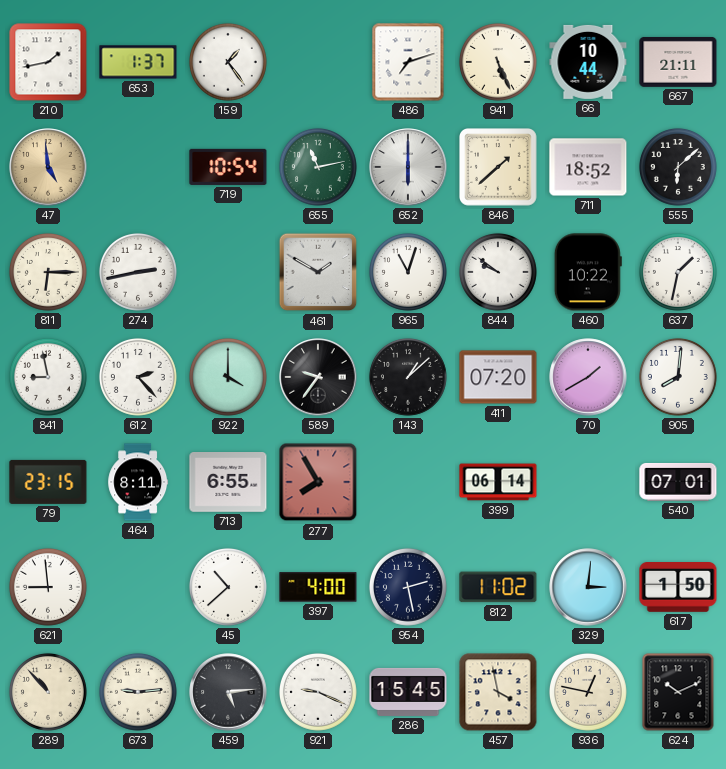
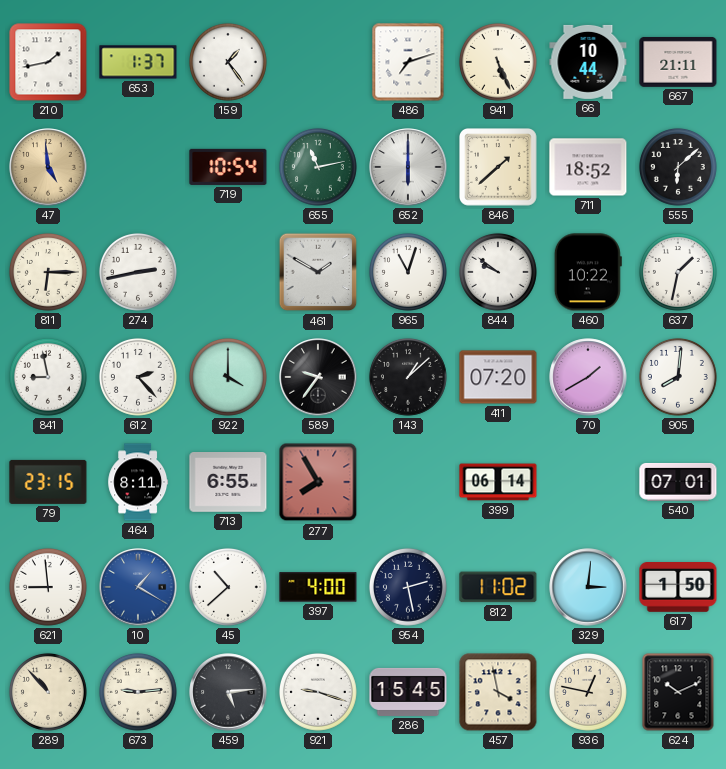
10: none -> 1:20
921: 9:19 -> 9:18
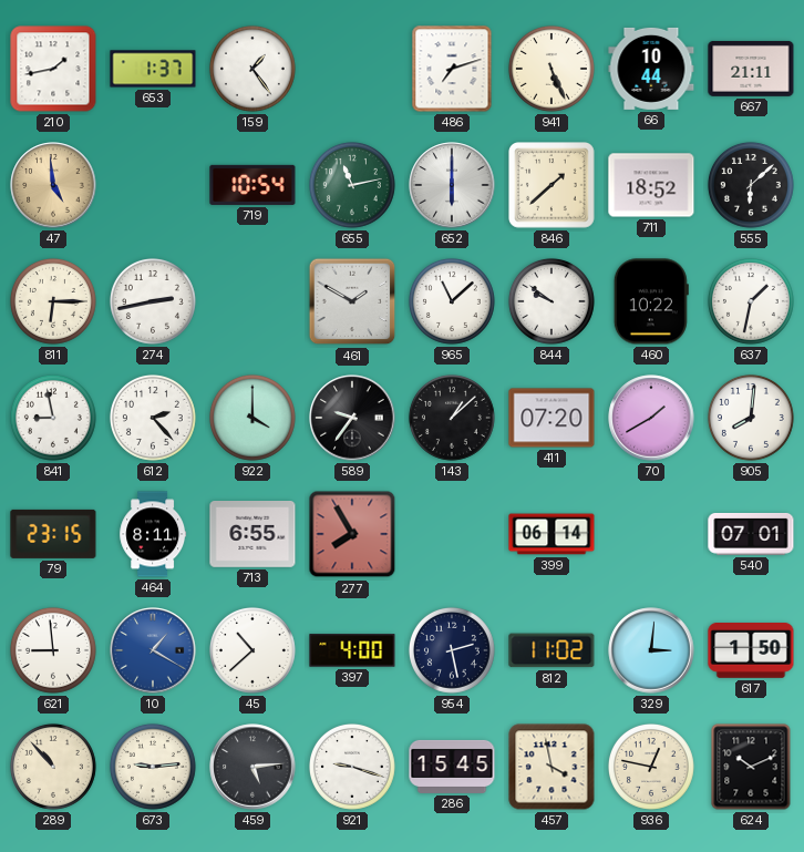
965: 11:03 -> 11:08
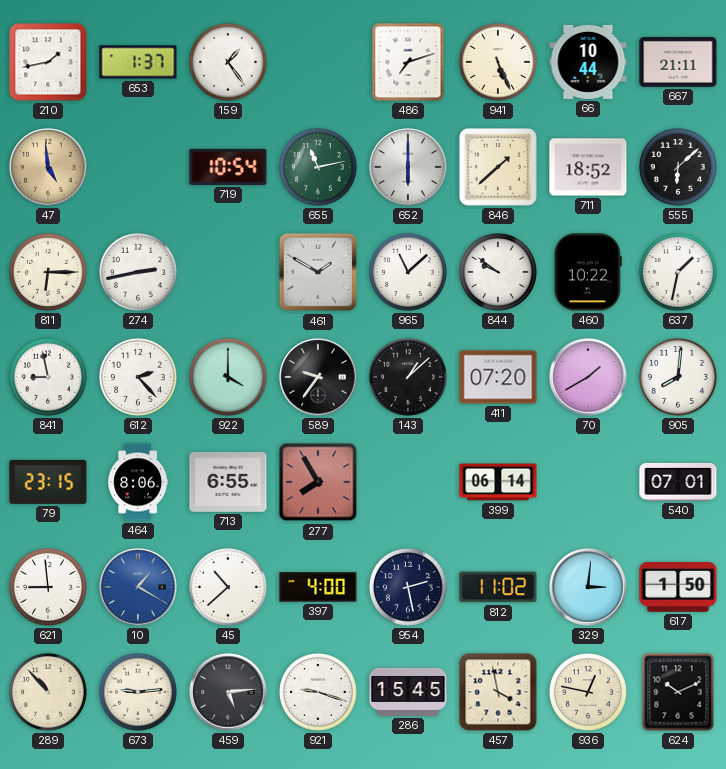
464: 8:11 -> 8:06
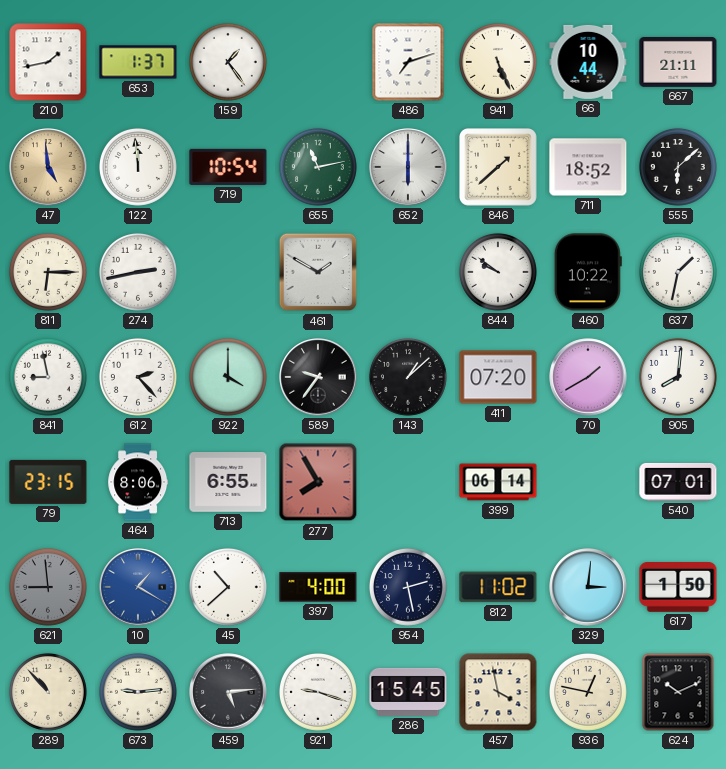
122: none -> 11:59
965: 11:08 -> none
621 dial: white -> grey
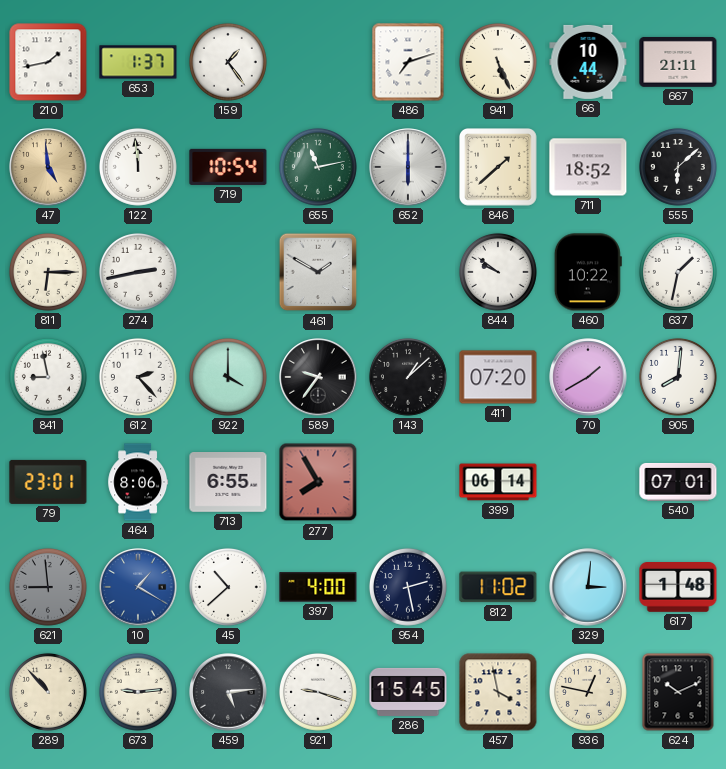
79: 23:15 -> 23:01
617: 1:50 -> 1:48
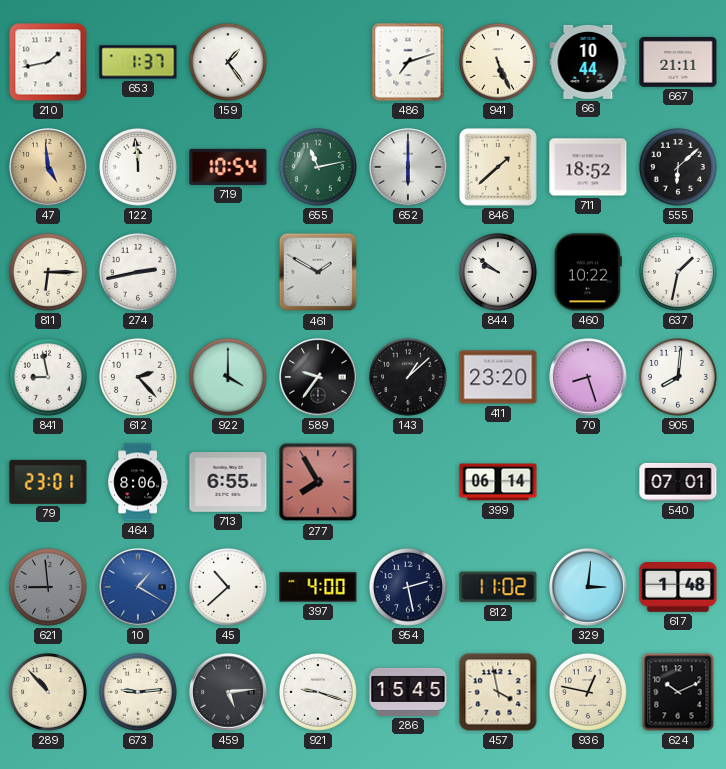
411: 07:20 -> 23:20
70: 1:40 -> 8:27
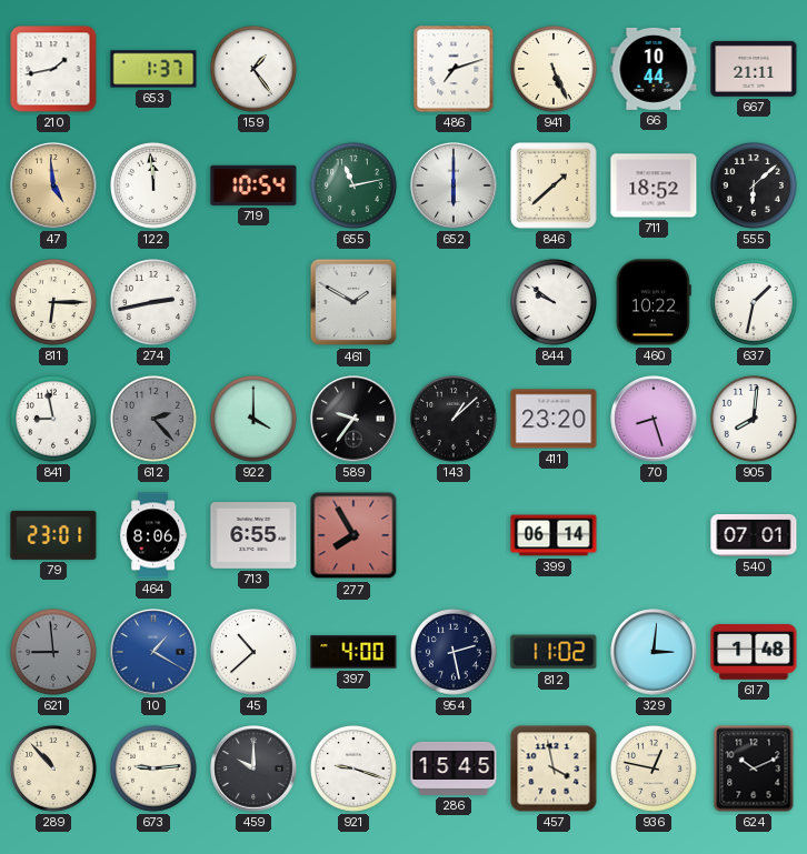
612 dial: white -> grey
459: 5:14 -> 10:00
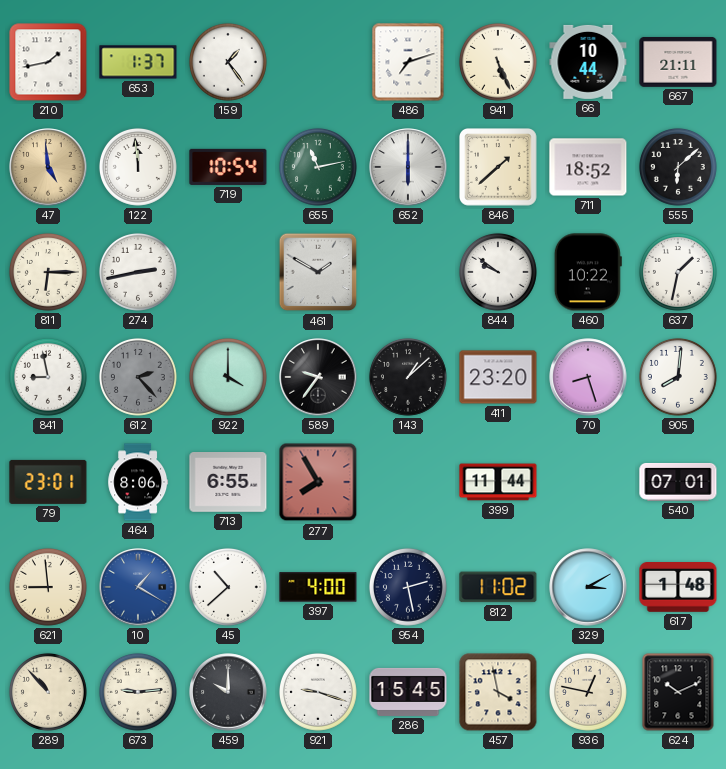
399: 06:14 -> 11:44
621 dial: grey -> cream
329: 3:01 -> 3:10
